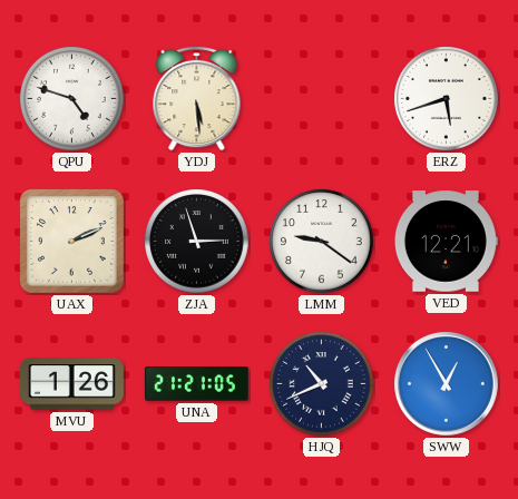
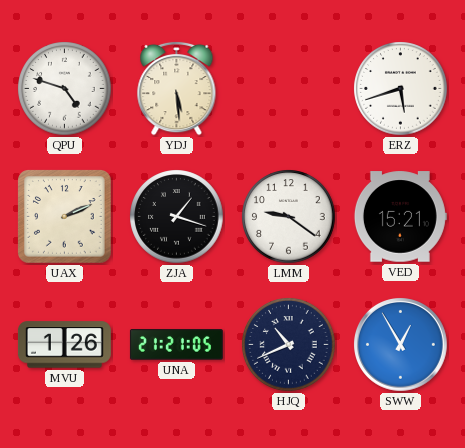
ZJA: 2:57 -> 1:18
VED: 12:21 -> 15:21
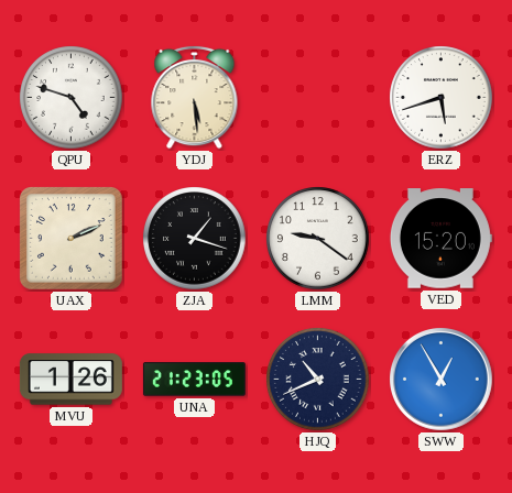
VED: 15:21 -> 15:20
UNA: 21:21 -> 21:23
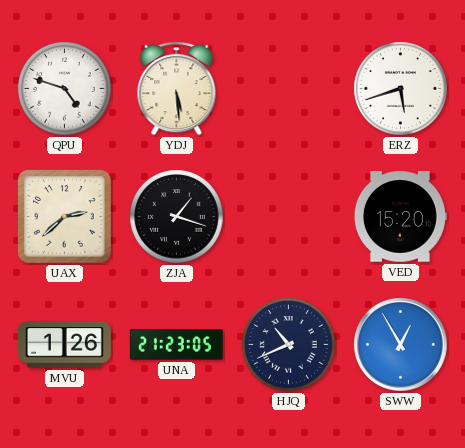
UAX: 2:11 -> 2:38
LMM: 9:21 -> none
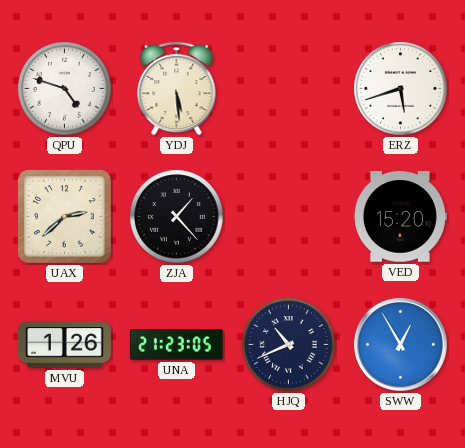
ZJA: 1:18 -> 1:23
